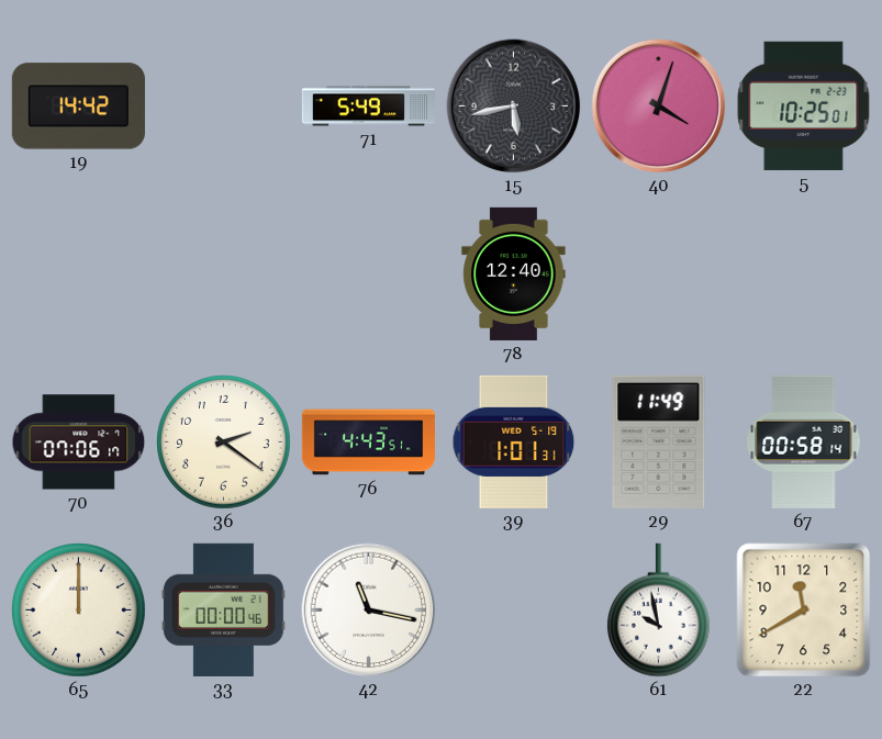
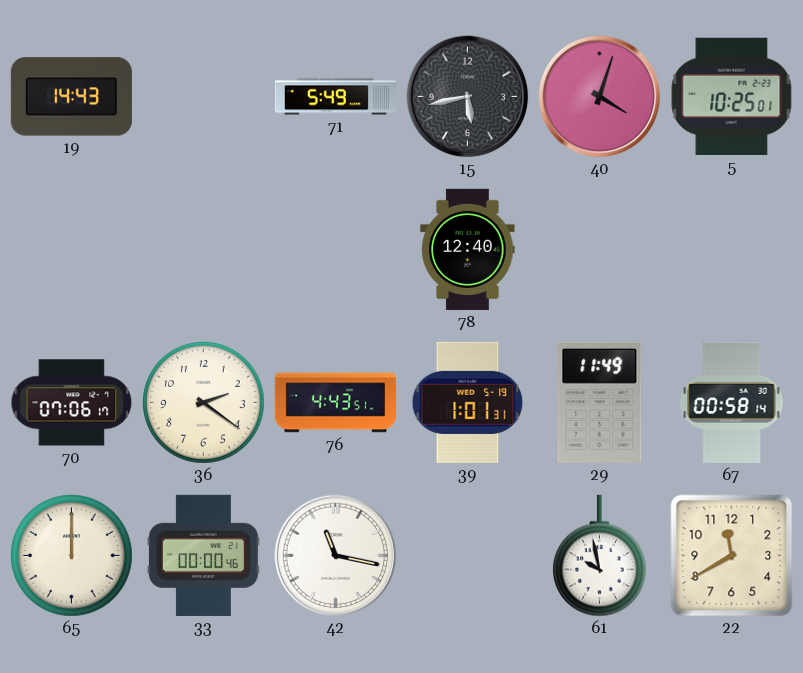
19: 14:42 -> 14:43
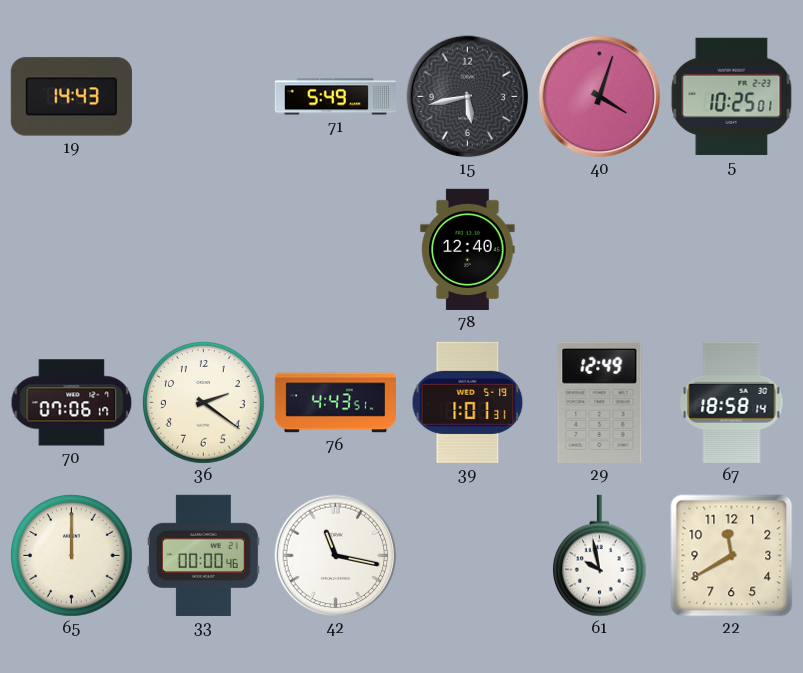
29: 11:49 -> 12:49
67: 00:58 -> 18:58
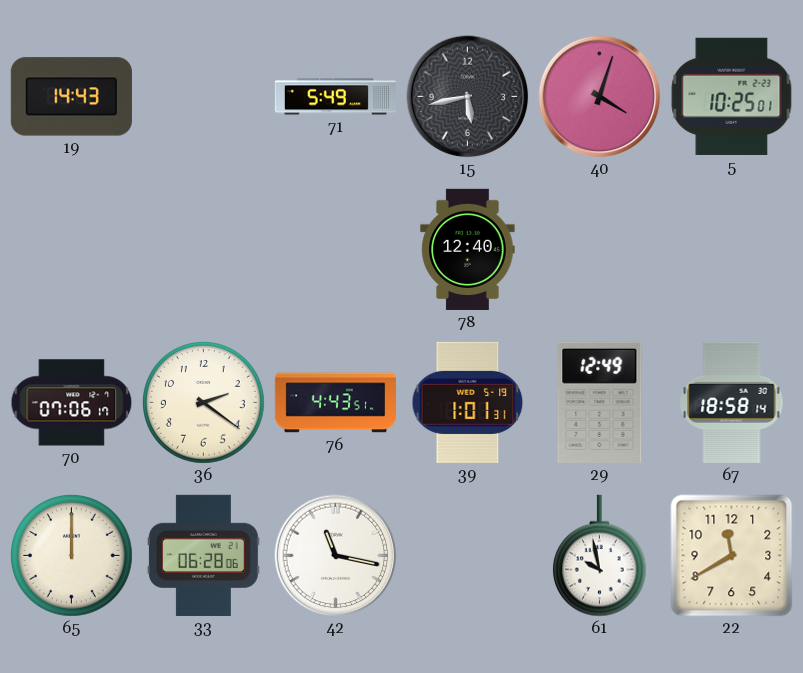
33: 00:00 -> 06:28
